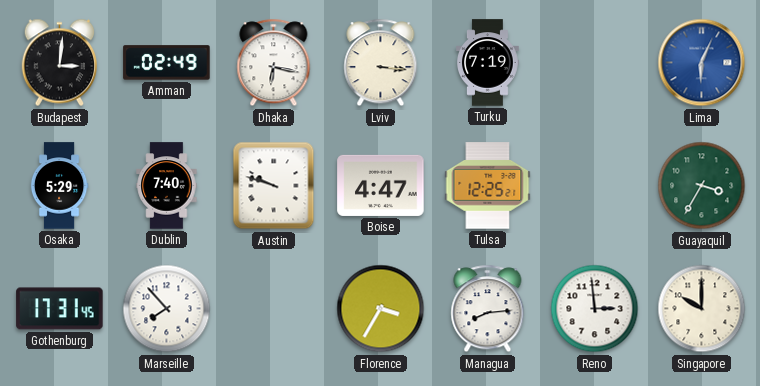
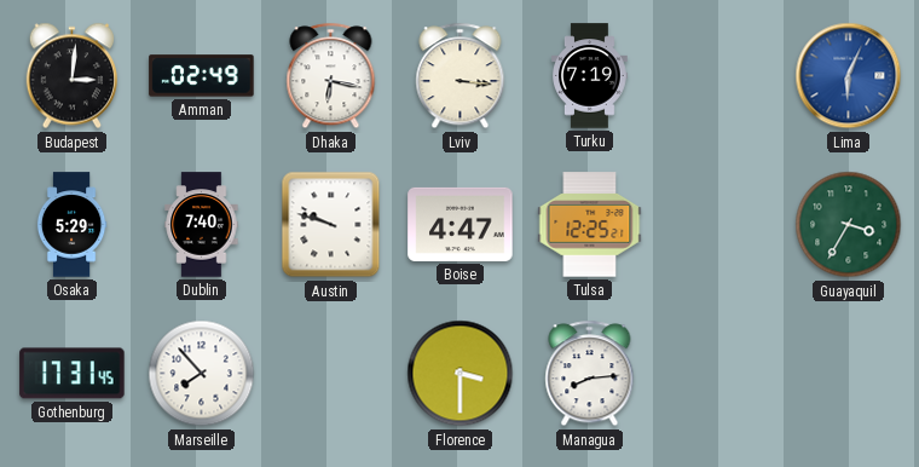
Florence: 3:35 -> 3:30
Reno: 2:59 -> none
Singapore: 10:00 -> none
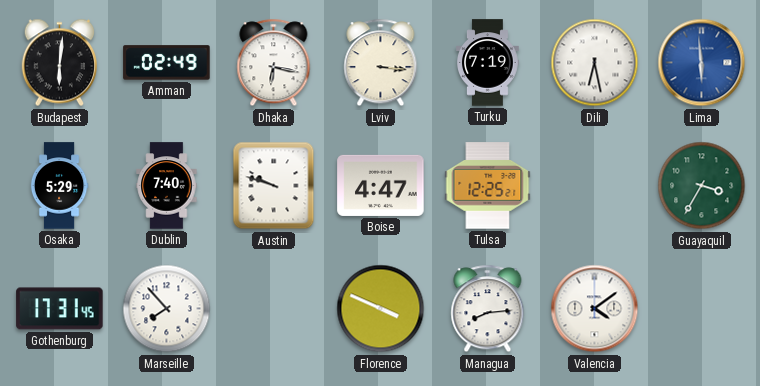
Budapest: 3:01 -> 6:01
Dili: none -> 6:28
Lima: 6:04 -> 5:59
Florence: 3:30 -> 3:49
Valencia: none -> 4:09
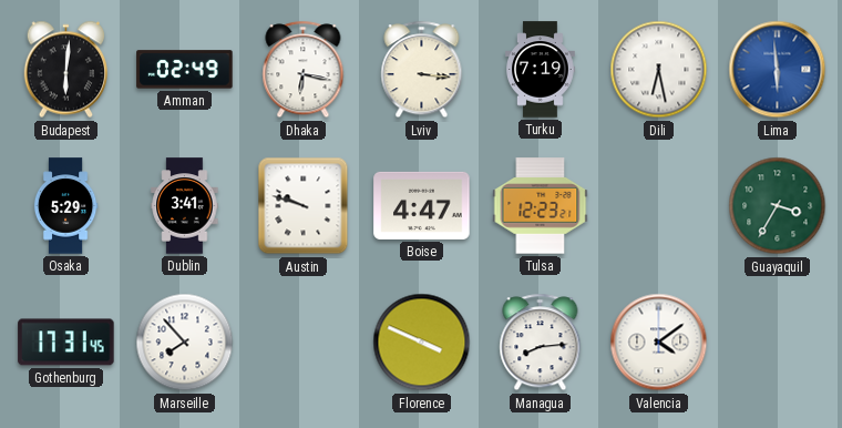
Dublin: 7:40 -> 3:41
Tulsa: 12:25 -> 12:23
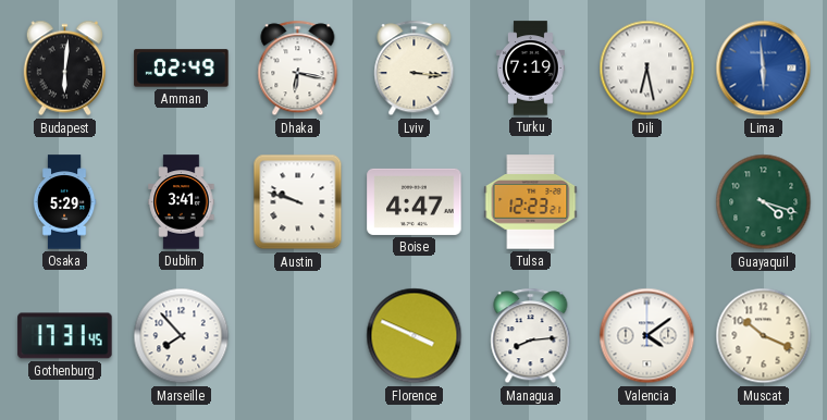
Guayaquil: 3:35 -> 4:18
Muscat: none -> 10:19
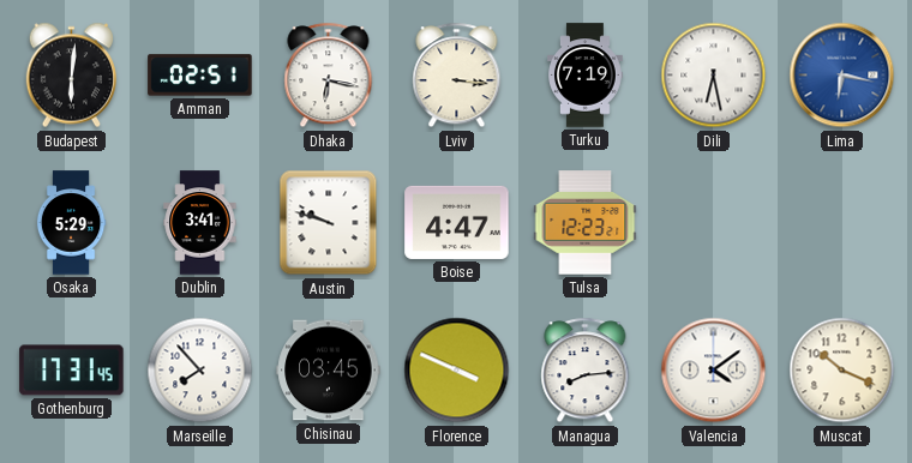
Amman: 02:49 -> 02:51
Lima: 5:59 -> 6:17
Guayaquil: 4:18 -> none
Chisinau: none -> 03:45
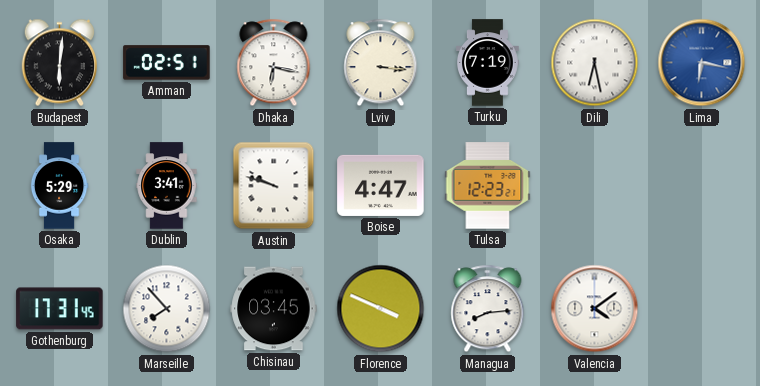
Muscat: 10:19 -> none
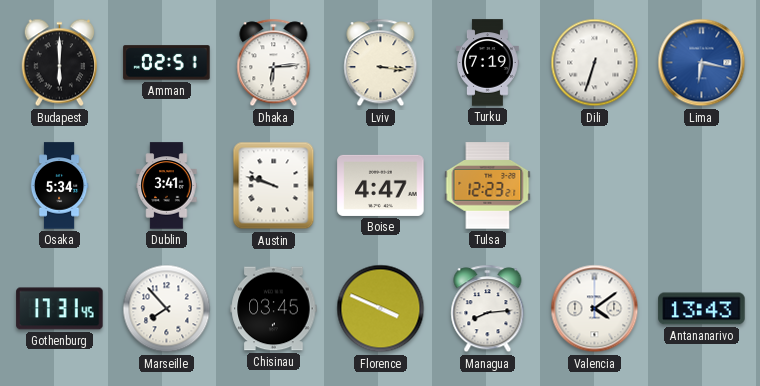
Budapest: 6:01 -> 6:00
Dhaka: 6:17 -> 6:14
Dili: 6:28 -> 6:33
Osaka: 5:29 -> 5:34
Antananarivo: none -> 13:43
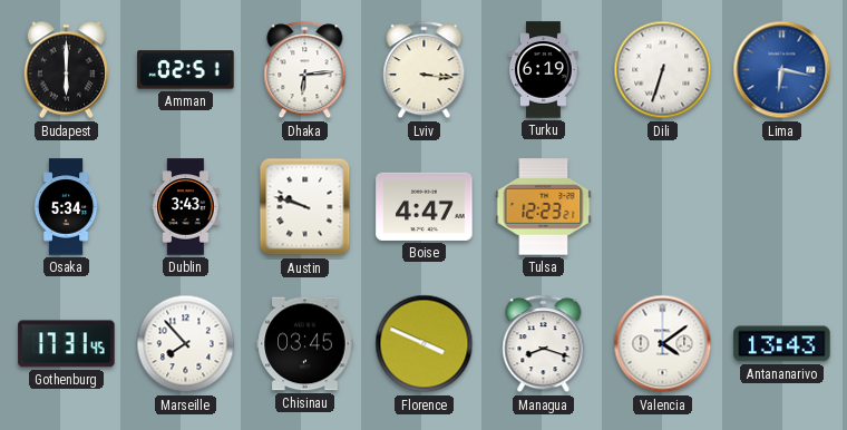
Turku: 7:19 -> 6:19
Dublin: 3:41 -> 3:43
Managua: 8:14 -> 8:18
